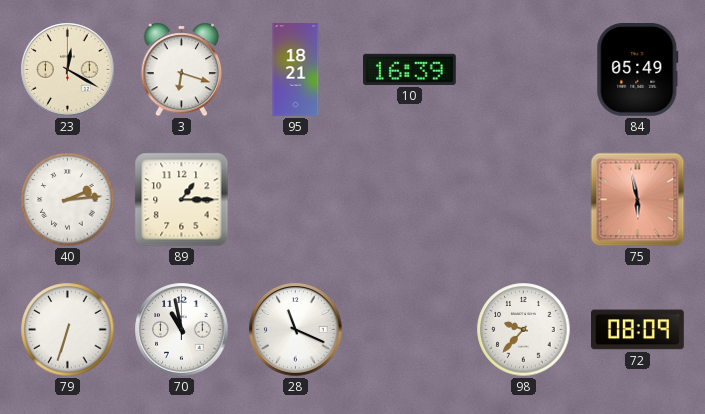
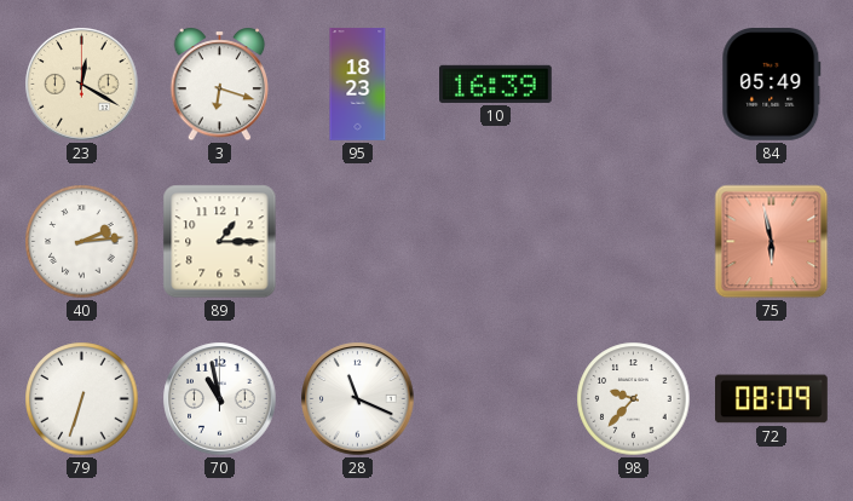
95: 18:21 -> 18:23
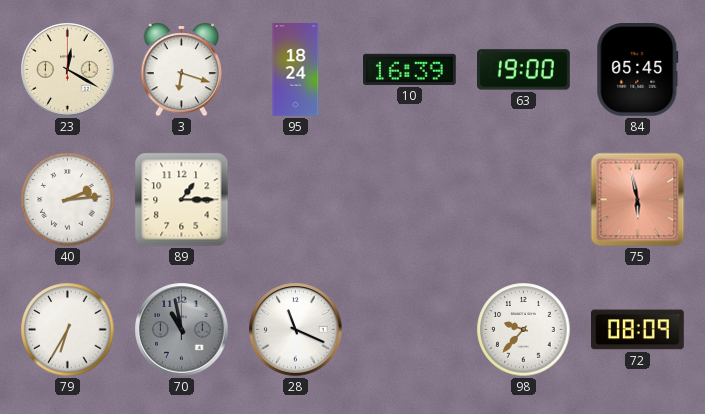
95: 18:23 -> 18:24
63: none -> 19:00
84: 05:49 -> 05:45
79: 6:33 -> 6:35
70 dial: white -> grey
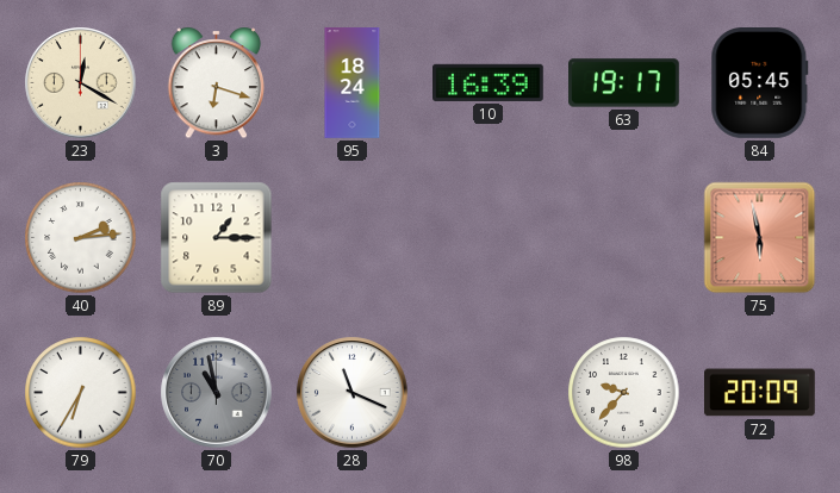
63: 19:00 -> 19:17
72: 08:09 -> 20:09
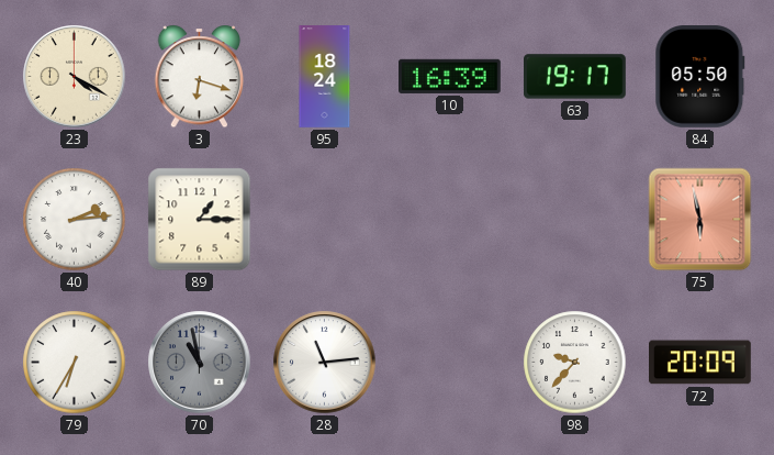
23: 12:20 -> 4:20
84: 05:45 -> 05:50
28: 11:19 -> 11:14
